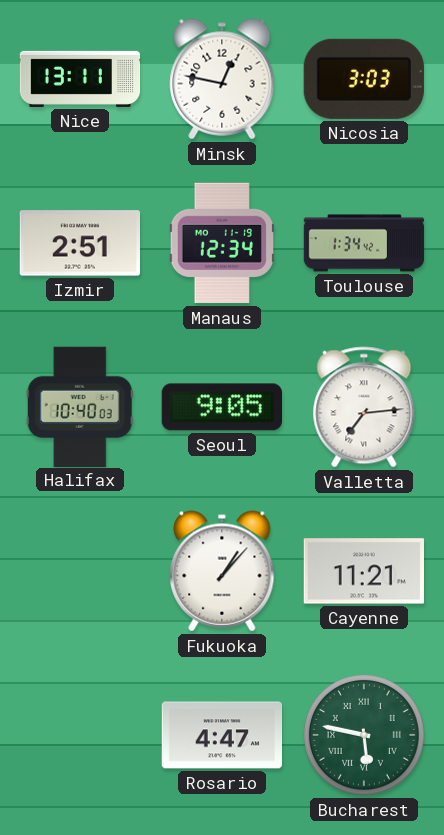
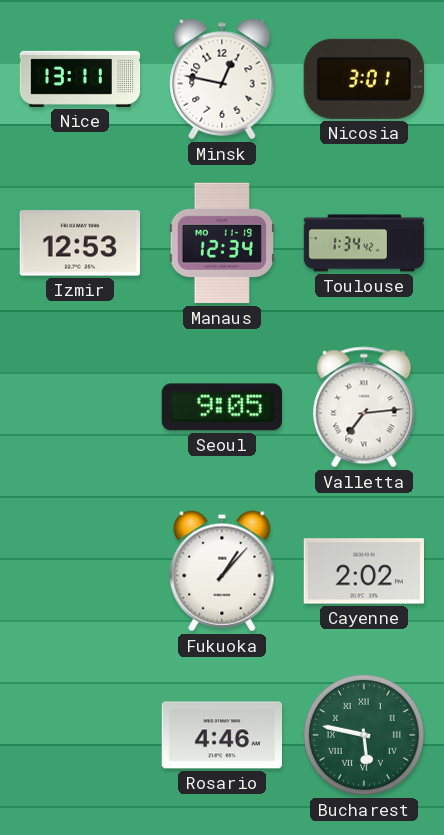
Nicosia: 3:03 -> 3:01
Izmir: 2:51 -> 12:53
Halifax: 10:40 -> none
Cayenne: 11:21 -> 2:02
Rosario: 4:47 -> 4:46
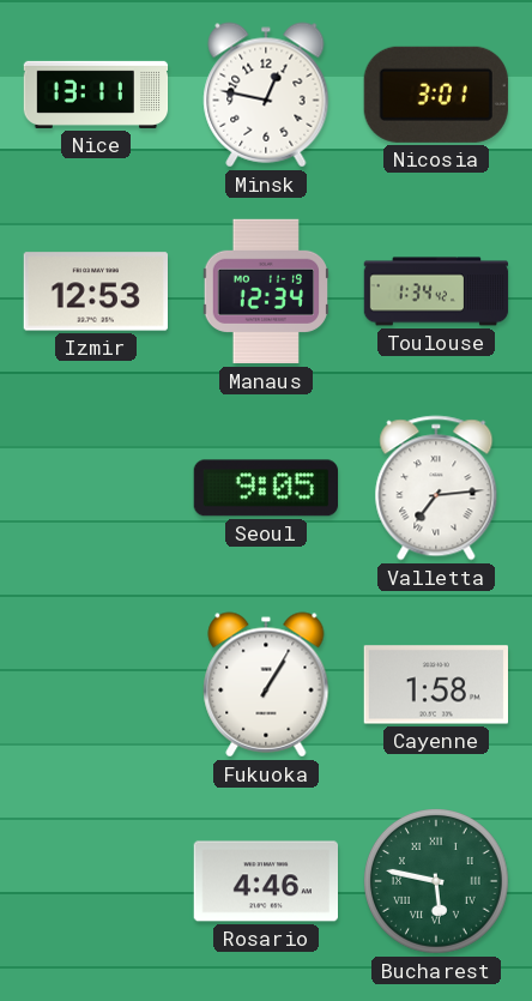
Fukuoka: 1:07 -> 1:05
Cayenne: 2:02 -> 1:58
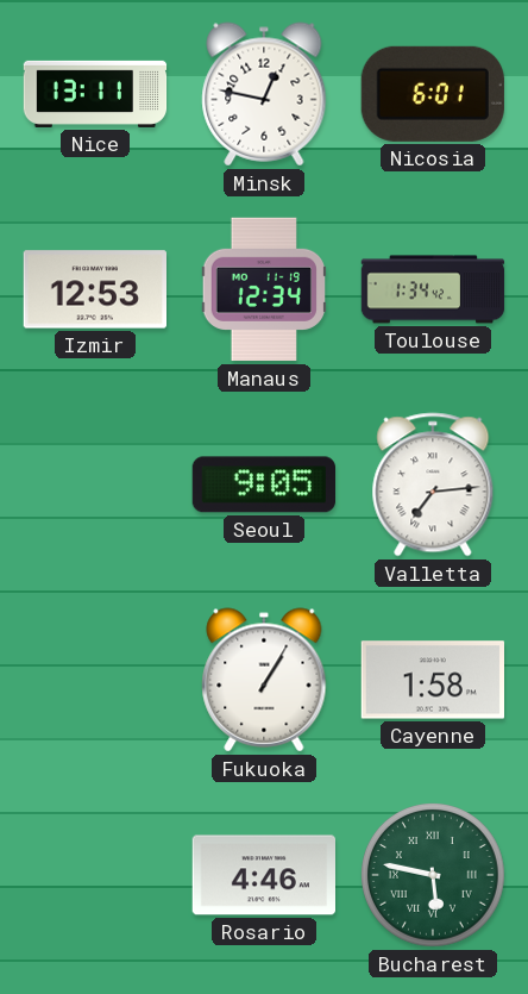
Nicosia: 3:01 -> 6:01
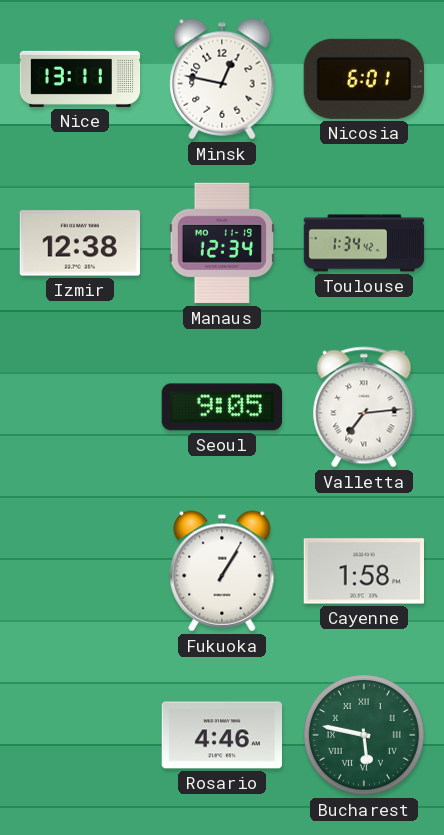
Izmir: 12:53 -> 12:38
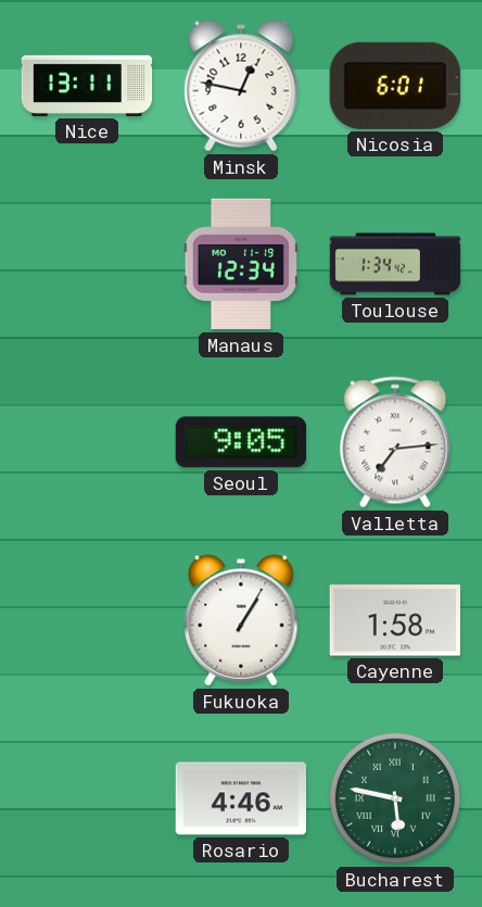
Izmir: 12:38 -> none
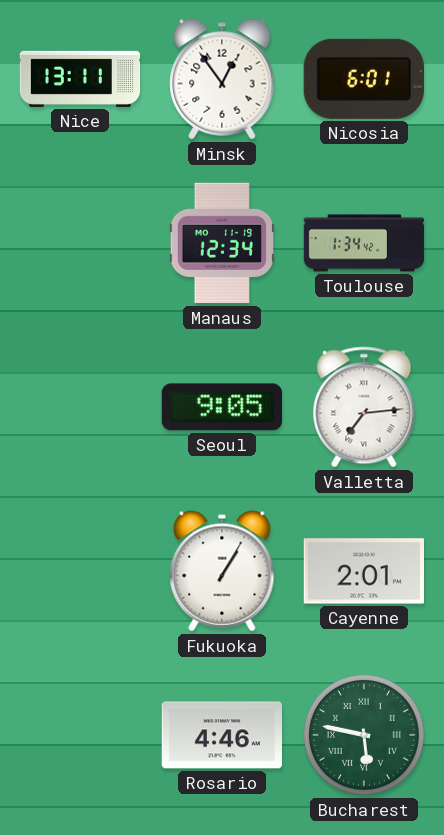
Minsk: 12:47 -> 12:54
Cayenne: 1:58 -> 2:01
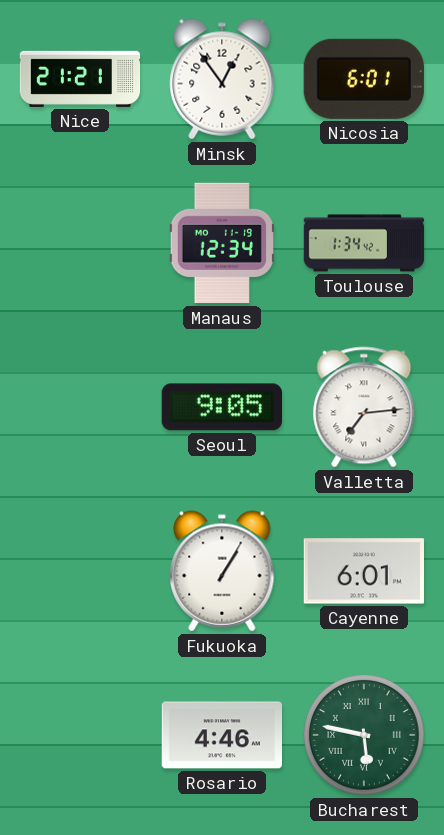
Nice: 13:11 -> 21:21
Cayenne: 2:01 -> 6:01
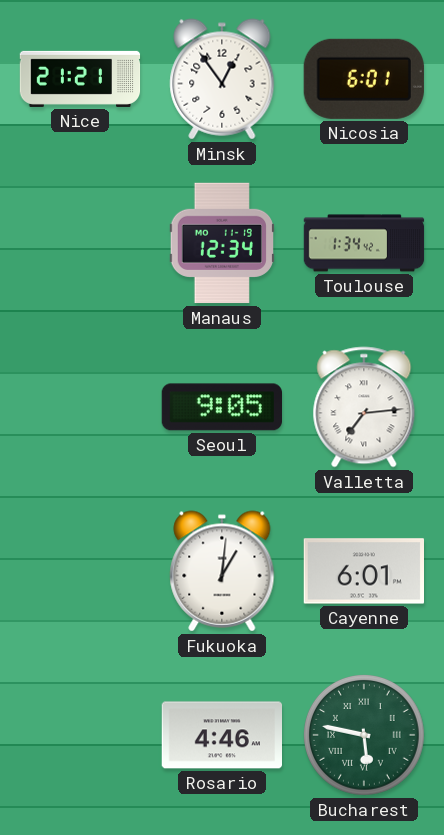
Fukuoka: 1:05 -> 1:01
